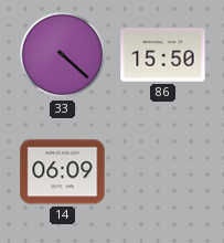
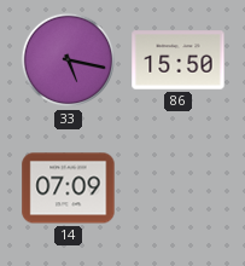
33: 4:22 -> 5:17
14: 06:09 -> 07:09
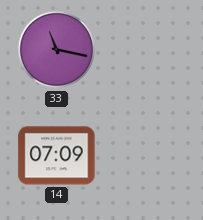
33: 5:17 -> 11:17
86: 15:50 -> none
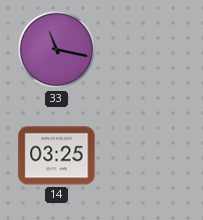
14: 07:09 -> 03:25
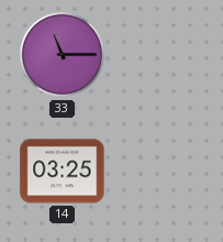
33: 11:17 -> 11:15
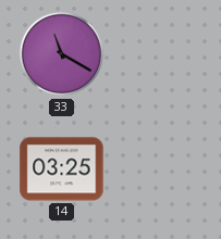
33: 11:15 -> 11:20
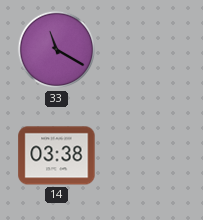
14: 03:25 -> 03:38
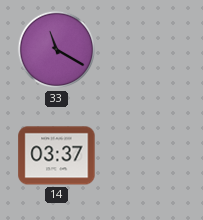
14: 03:38 -> 03:37
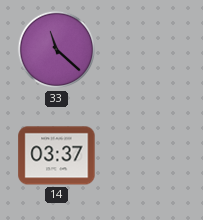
33: 11:20 -> 11:22
